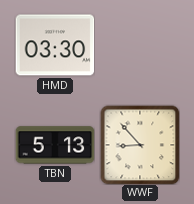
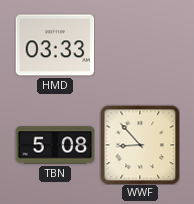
HMD: 03:30 -> 03:33
TBN: 5:13 -> 5:08
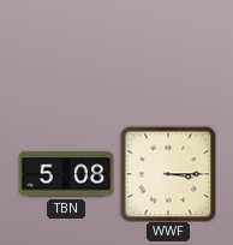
HMD: 03:33 -> none
WWF: 8:53 -> 3:15
